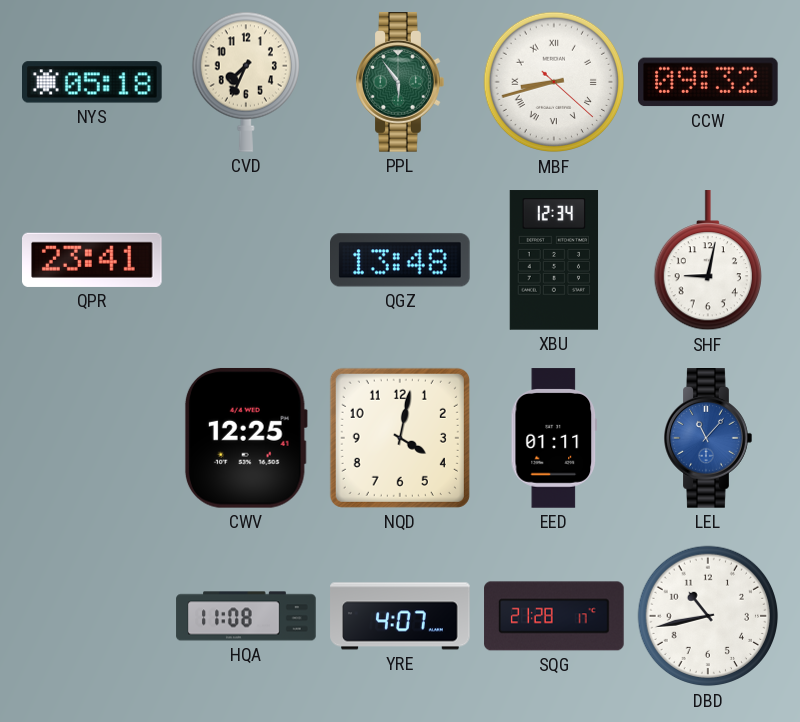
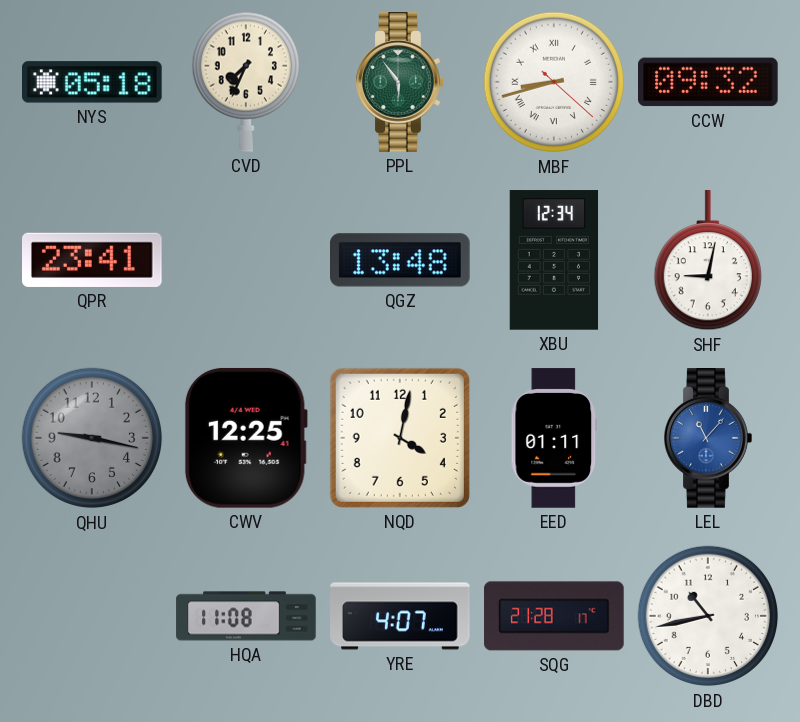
QHU: none -> 9:17
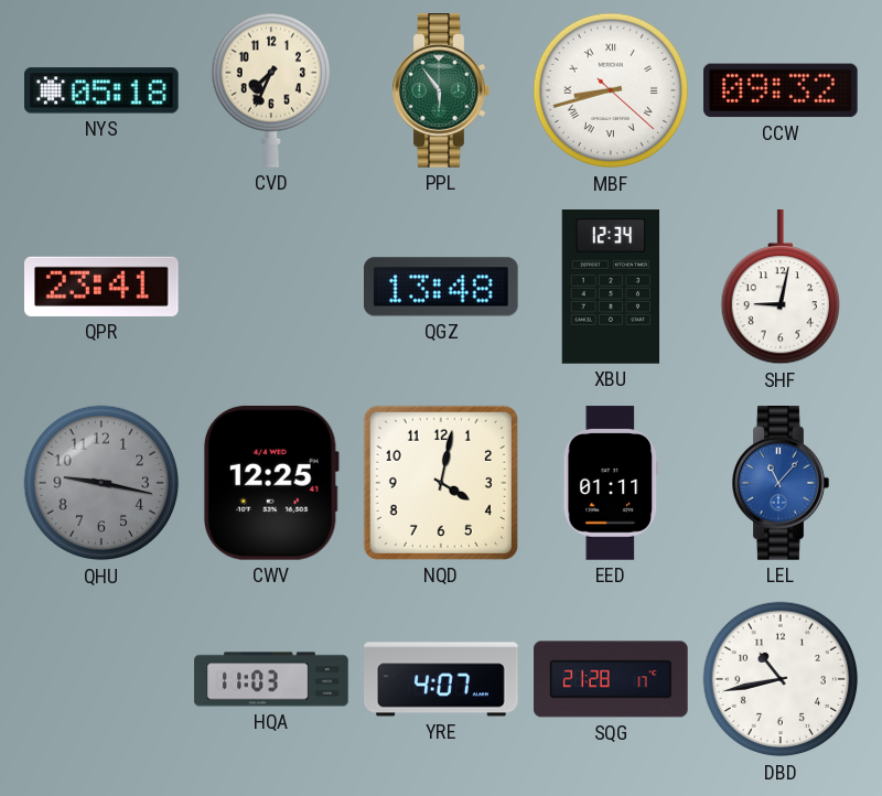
HQA: 11:08 -> 11:03
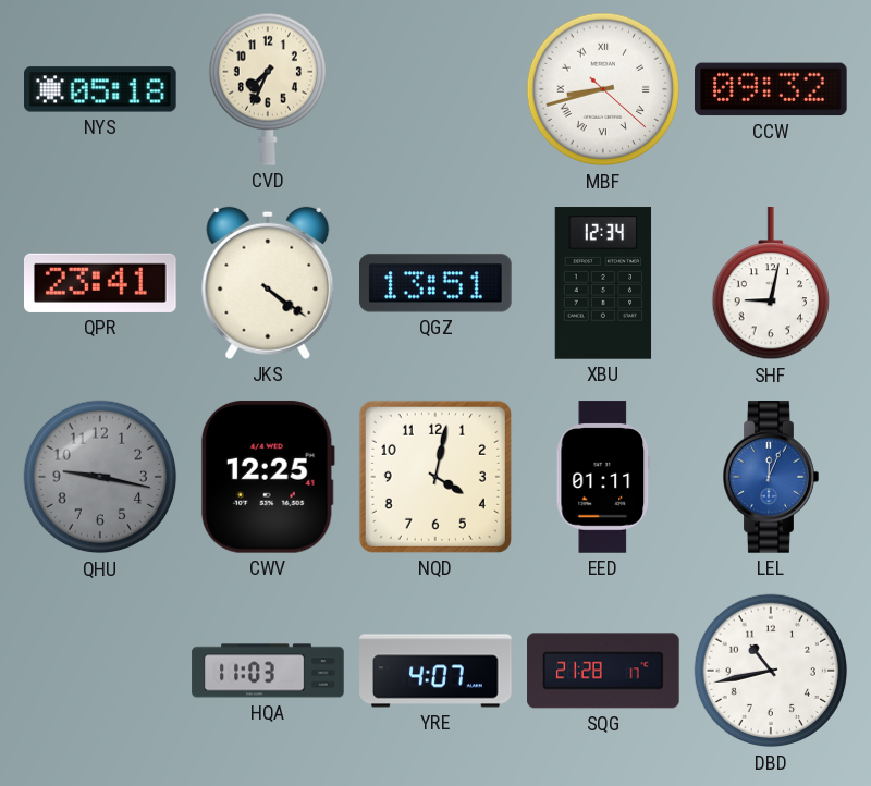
PPL: 5:54 -> none
JKS: none -> 4:21
QGZ: 13:48 -> 13:51
LEL: 11:07 -> 12:04
